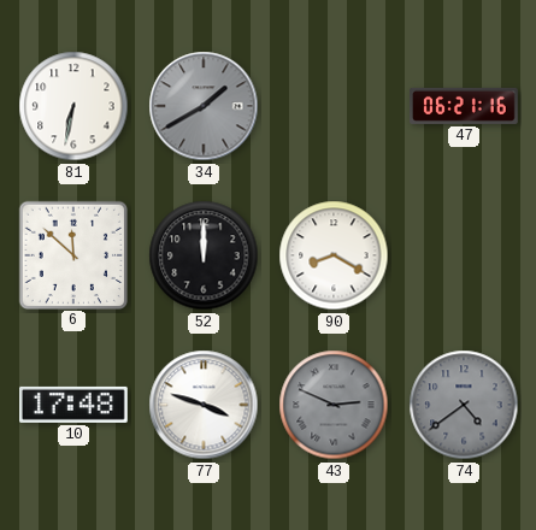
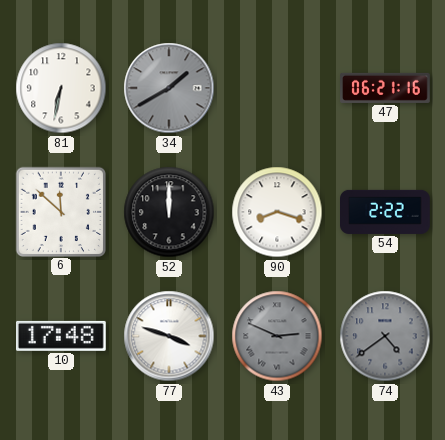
90: 8:20 -> 8:18
54: none -> 2:22
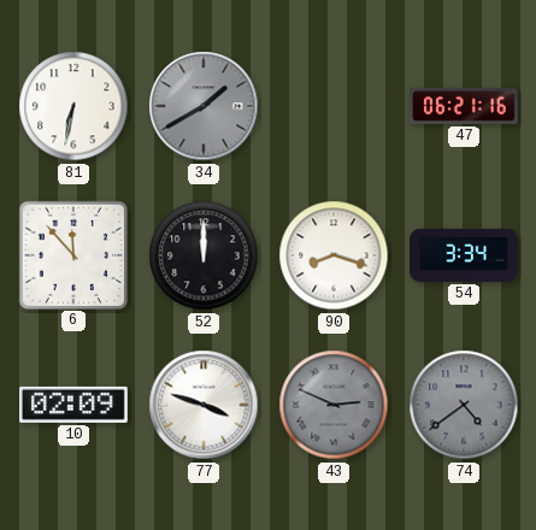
6: 11:52 -> 11:53
54: 2:22 -> 3:34
10: 17:48 -> 02:09
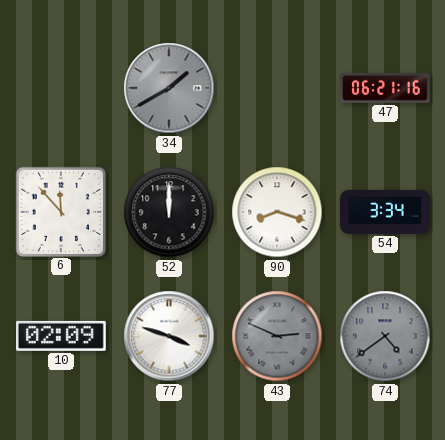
81: 6:32 -> none
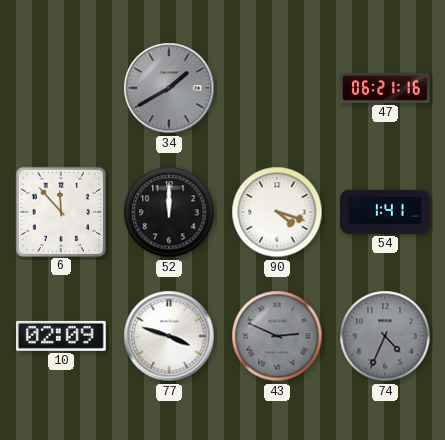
90: 8:18 -> 4:18
54: 3:34 -> 1:41
74: 4:39 -> 4:34
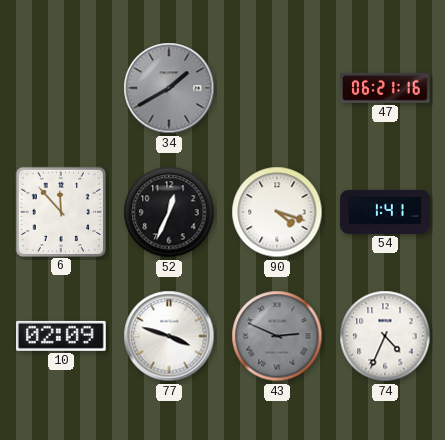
52: 12:00 -> 12:34
74 dial: grey -> white
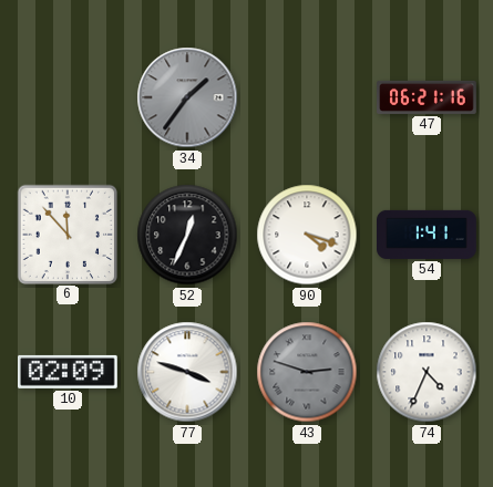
34: 1:40 -> 1:36
43: 2:49 -> 2:48
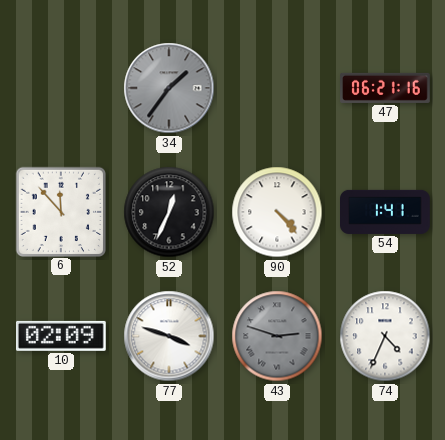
90: 4:18 -> 4:23
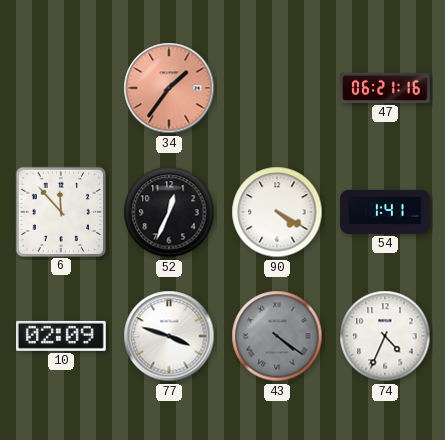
34 dial: grey -> salmon
90: 4:23 -> 4:20
43: 2:48 -> 4:21
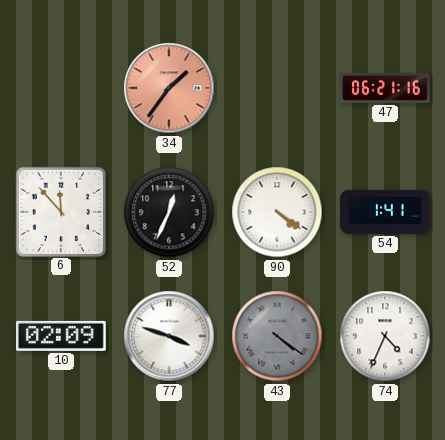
90: 4:20 -> 4:21
